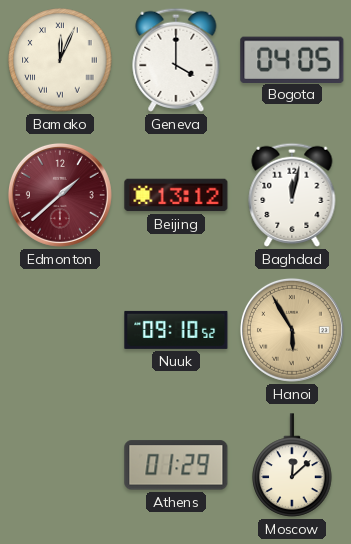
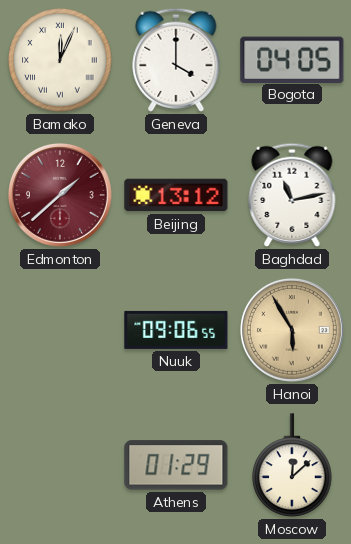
Baghdad: 12:02 -> 11:13
Nuuk: 09:10 -> 09:06
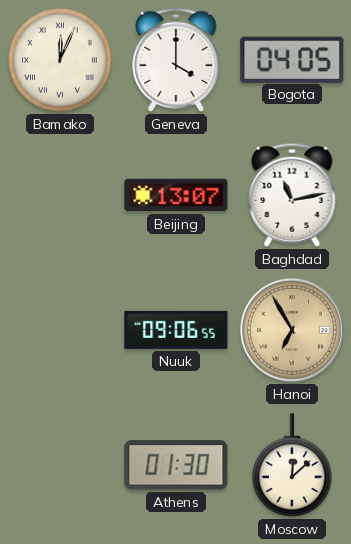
Edmonton: 1:38 -> none
Beijing: 13:12 -> 13:07
Hanoi: 5:55 -> 6:55
Athens: 01:29 -> 01:30
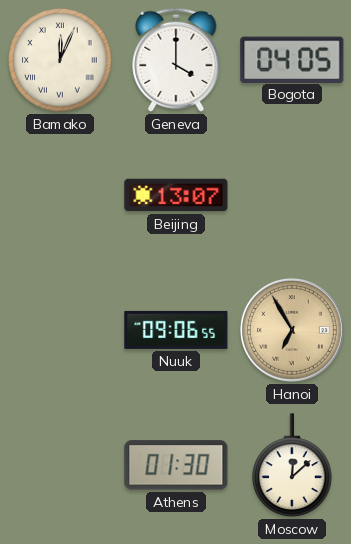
Baghdad: 11:13 -> none
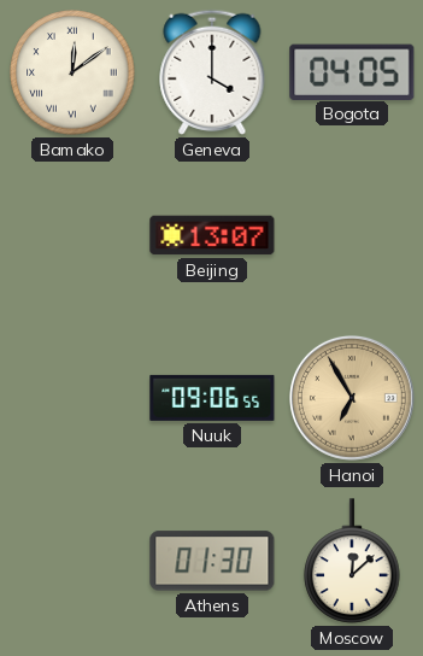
Bamako: 12:04 -> 12:09
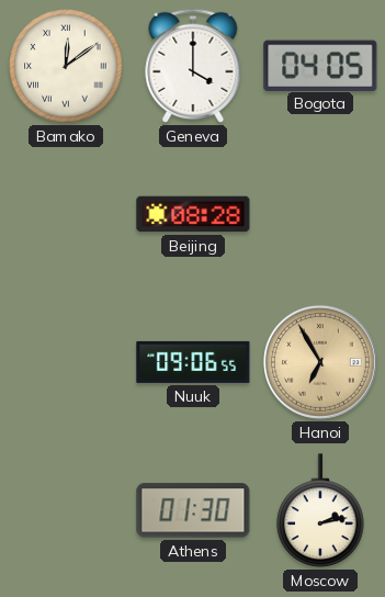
Beijing: 13:07 -> 08:28
Moscow: 12:08 -> 2:13
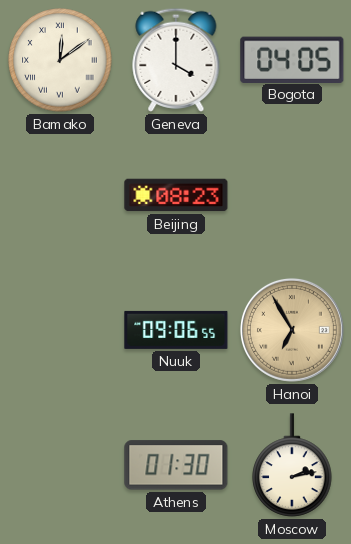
Beijing: 08:28 -> 08:23
